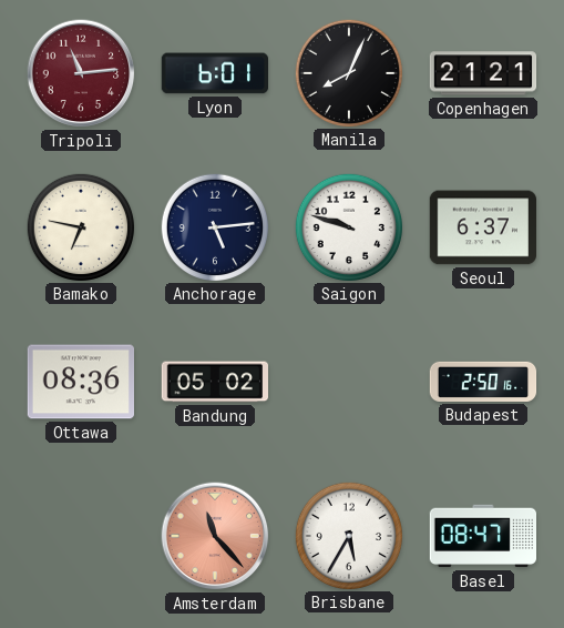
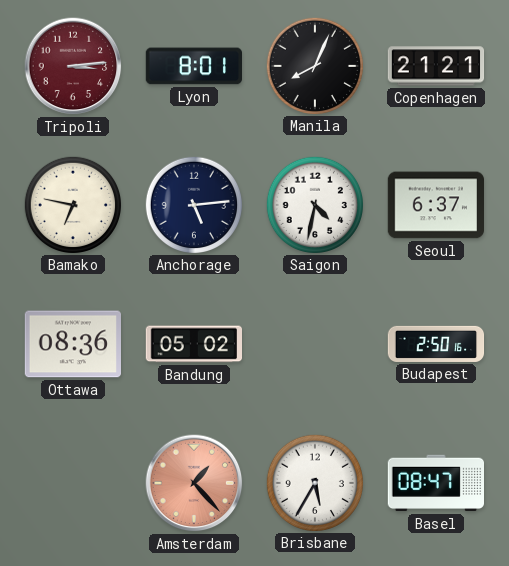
Tripoli: 11:14 -> 3:14
Lyon: 6:01 -> 8:01
Saigon: 9:48 -> 4:32
Amsterdam: 11:23 -> 1:23
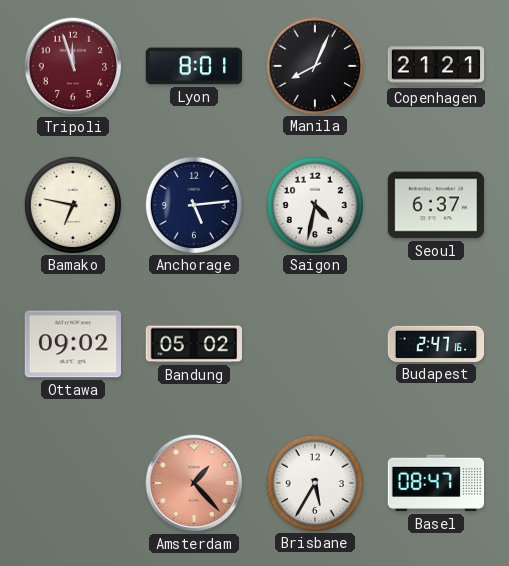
Tripoli: 3:14 -> 11:57
Ottawa: 08:36 -> 09:02
Budapest: 2:50 -> 2:47
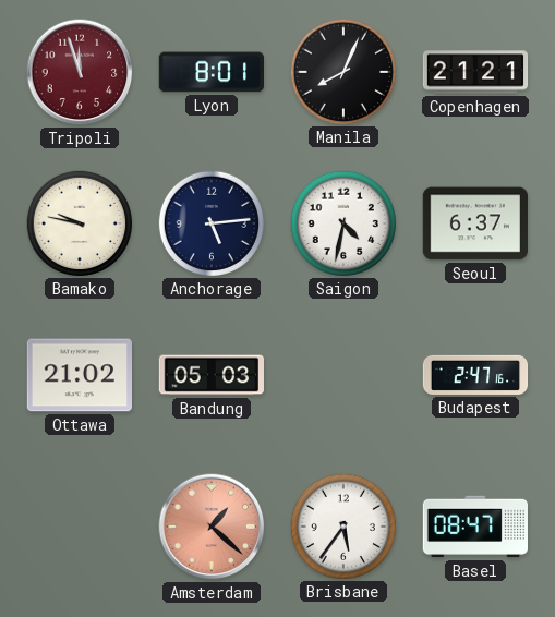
Bamako: 6:47 -> 9:47
Ottawa: 09:02 -> 21:02
Bandung: 05:02 -> 05:03
Amsterdam: 1:23 -> 1:22
Brisbane: 5:35 -> 5:36
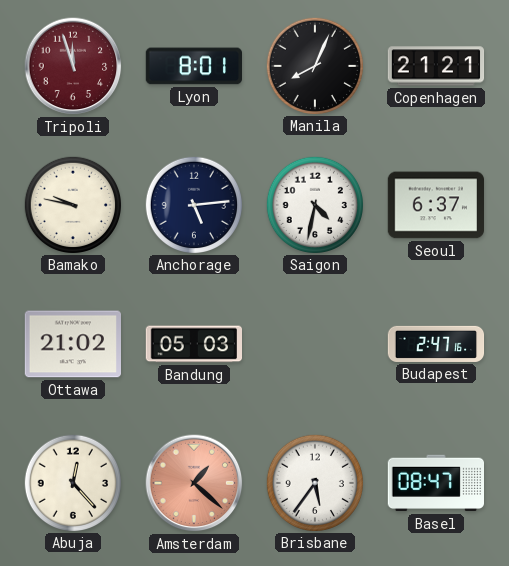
Abuja: none -> 12:23
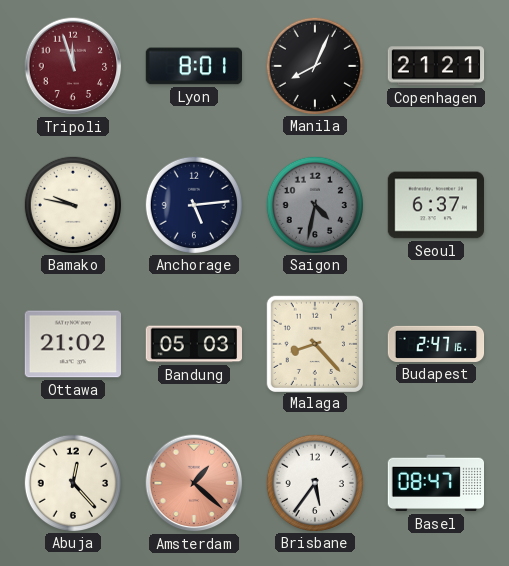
Saigon dial: white -> grey
Malaga: none -> 8:23
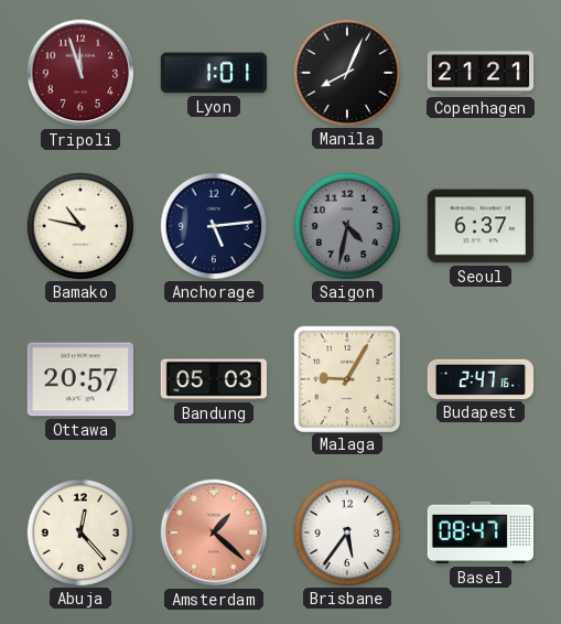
Lyon: 8:01 -> 1:01
Bamako: 9:47 -> 10:47
Ottawa: 21:02 -> 20:57
Malaga: 8:23 -> 9:05
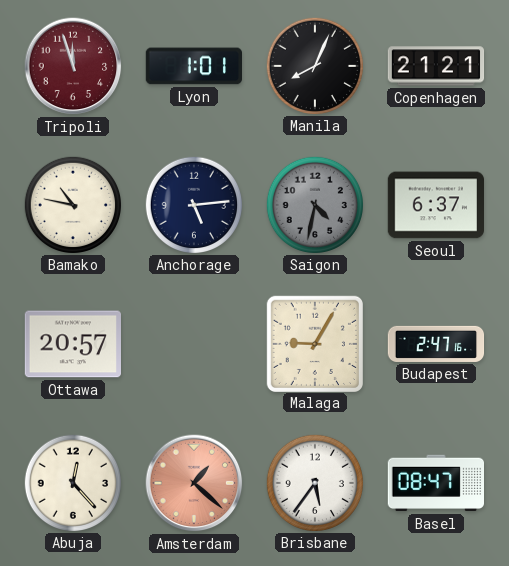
Bandung: 05:03 -> none
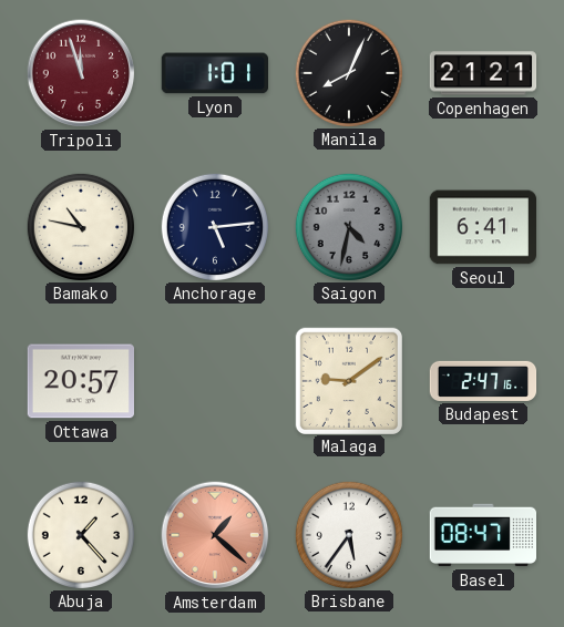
Seoul: 6:37 -> 6:41
Malaga: 9:05 -> 9:09
Abuja: 12:23 -> 1:23
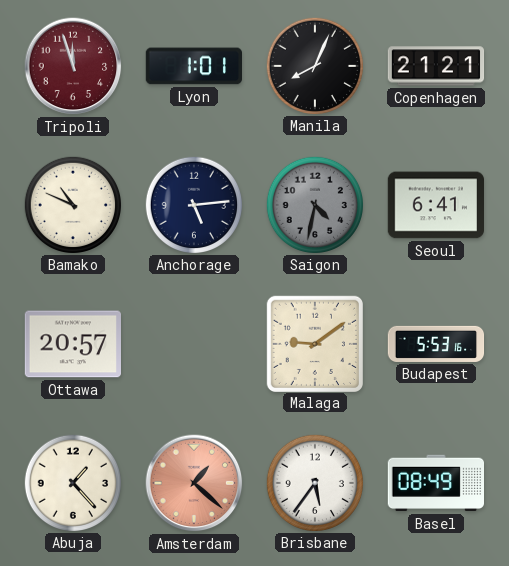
Bamako: 10:47 -> 10:49
Budapest: 2:47 -> 5:53
Basel: 08:47 -> 08:49
